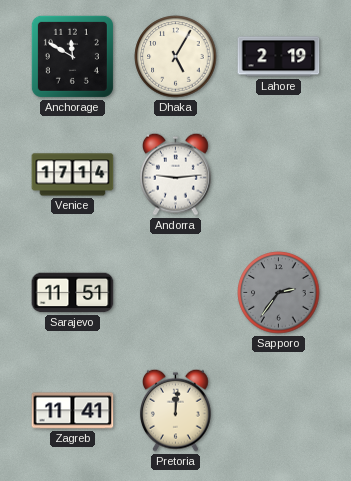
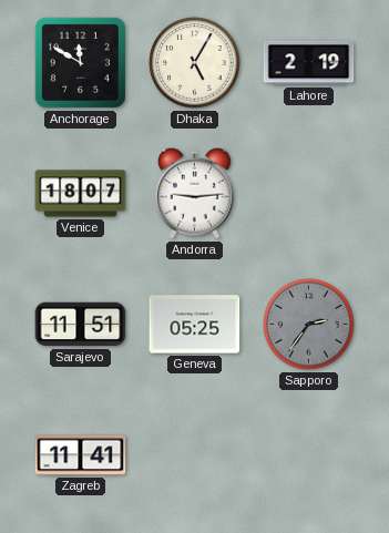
Venice: 17:14 -> 18:07
Geneva: none -> 05:25
Pretoria: 12:01 -> none
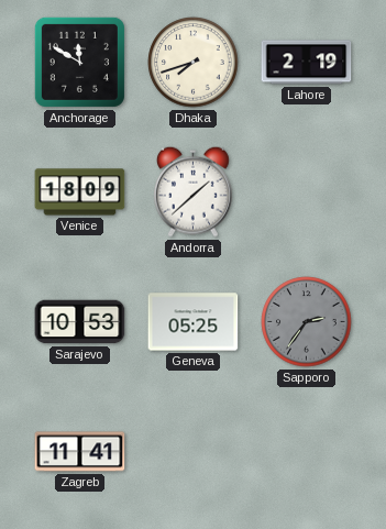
Dhaka: 5:05 -> 7:42
Venice: 18:07 -> 18:09
Andorra: 9:14 -> 1:38
Sarajevo: 11:51 -> 10:53
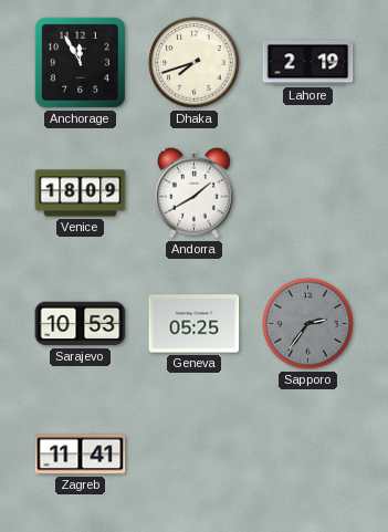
Anchorage: 11:50 -> 11:55
Andorra: 1:38 -> 1:40
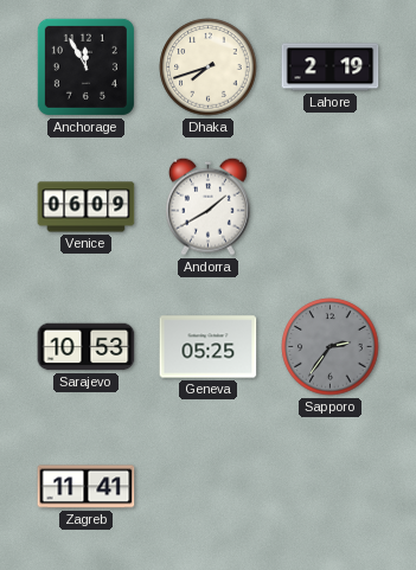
Venice: 18:09 -> 06:09
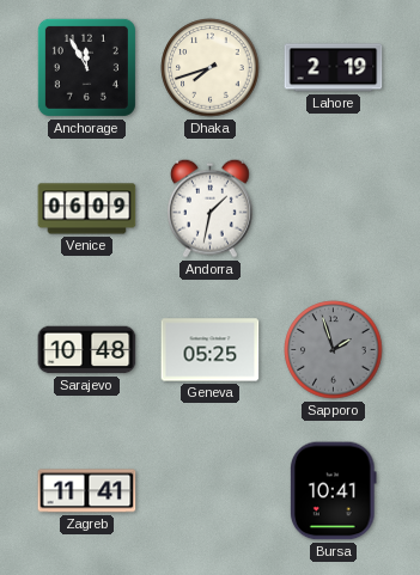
Andorra: 1:40 -> 1:32
Sarajevo: 10:53 -> 10:48
Sapporo: 2:36 -> 1:57
Bursa: none -> 10:41
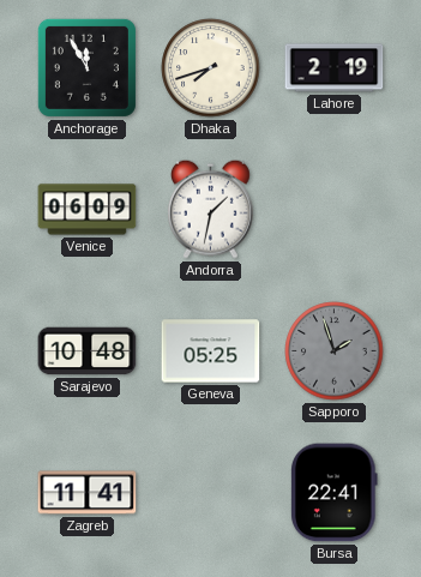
Bursa: 10:41 -> 22:41
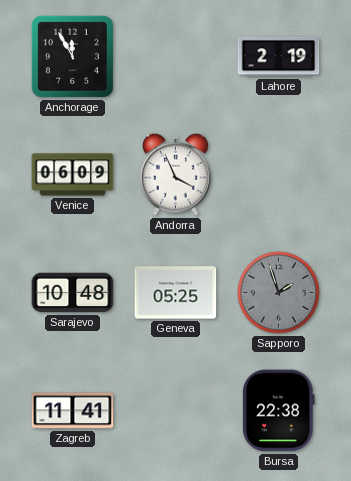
Dhaka: 7:42 -> none
Andorra: 1:32 -> 3:56
Bursa: 22:41 -> 22:38
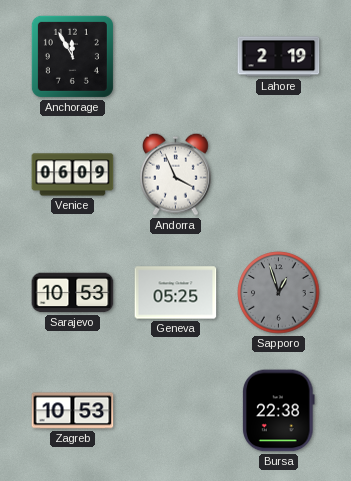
Sarajevo: 10:48 -> 10:53
Sapporo: 1:57 -> 12:57
Zagreb: 11:41 -> 10:53
